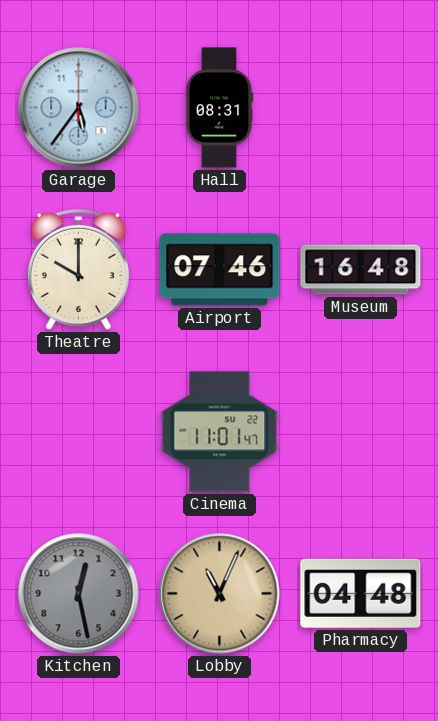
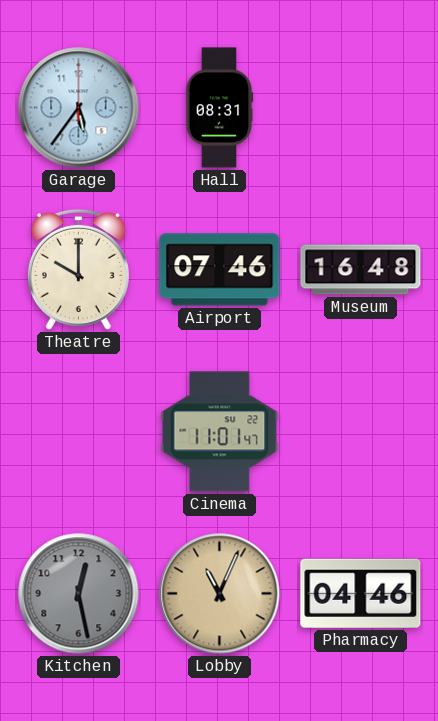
Pharmacy: 04:48 -> 04:46
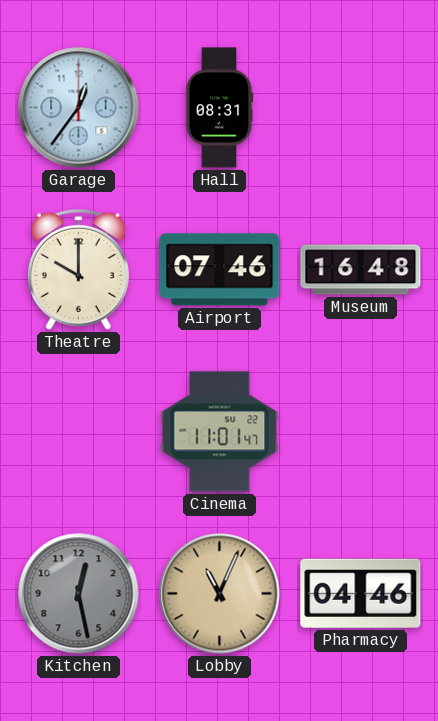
Garage: 5:36 -> 12:36
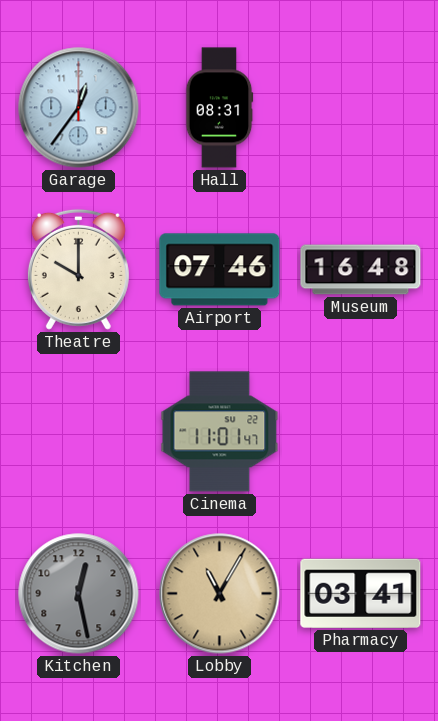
Lobby: 11:04 -> 11:05
Pharmacy: 04:46 -> 03:41
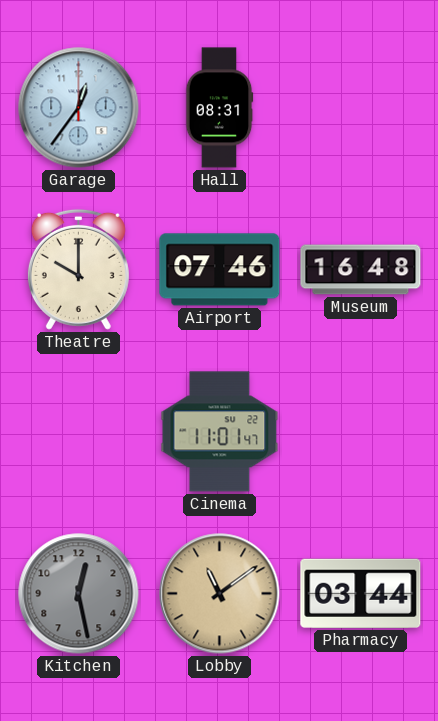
Lobby: 11:05 -> 11:09
Pharmacy: 03:41 -> 03:44
